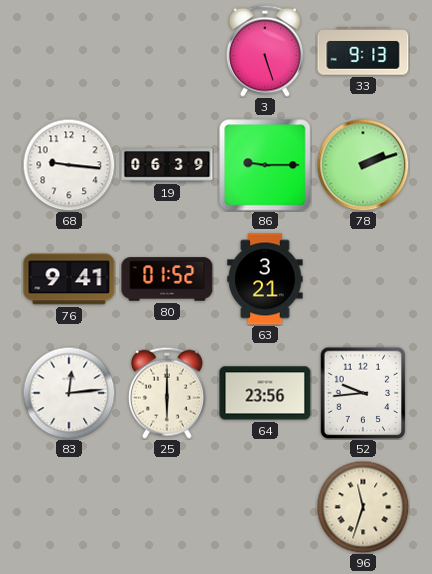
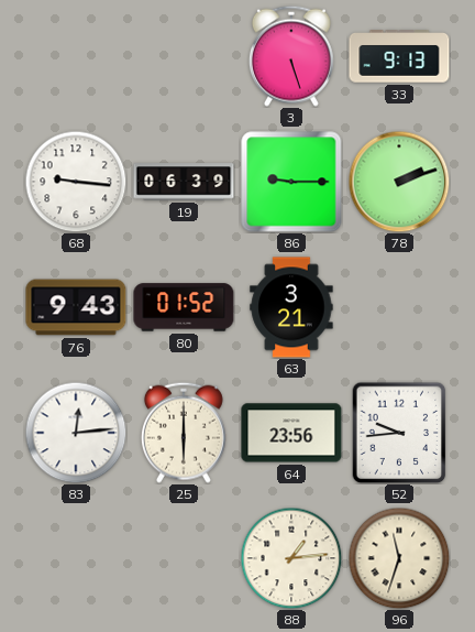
76: 9:41 -> 9:43
88: none -> 1:14
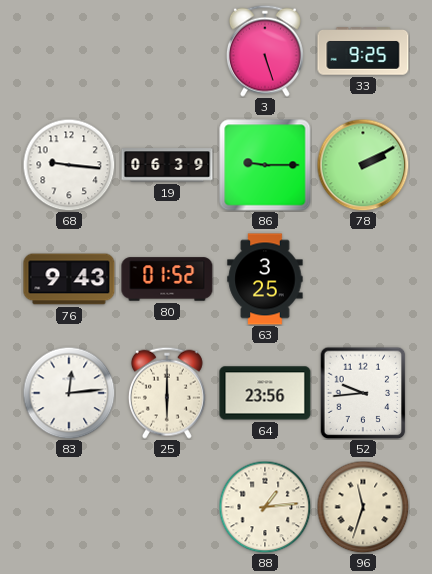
33: 9:13 -> 9:25
78: 2:12 -> 2:10
63: 3:21 -> 3:25
